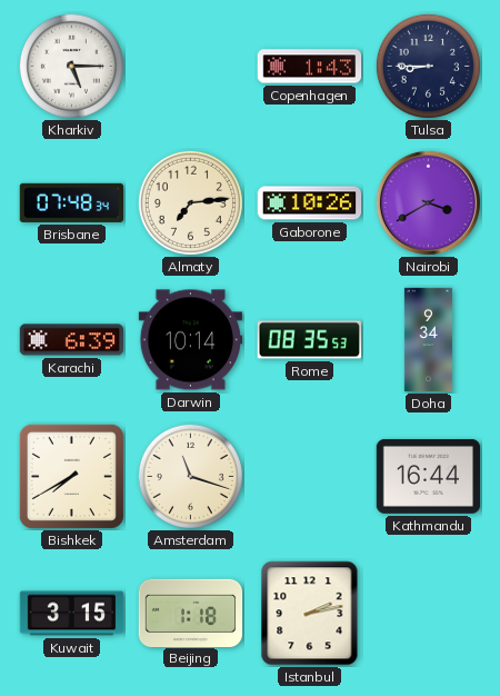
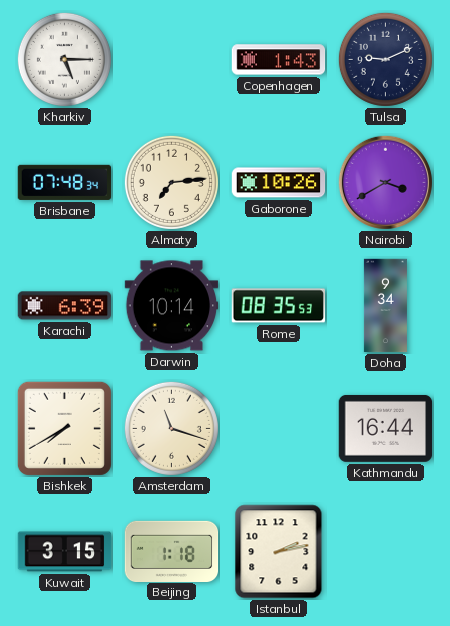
Tulsa: 8:45 -> 9:11
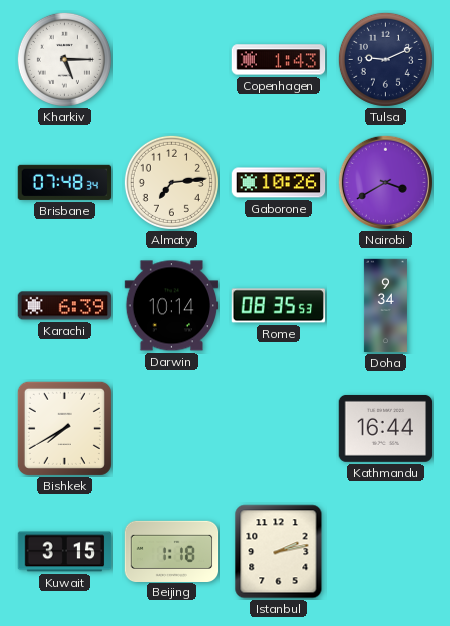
Amsterdam: 11:18 -> none
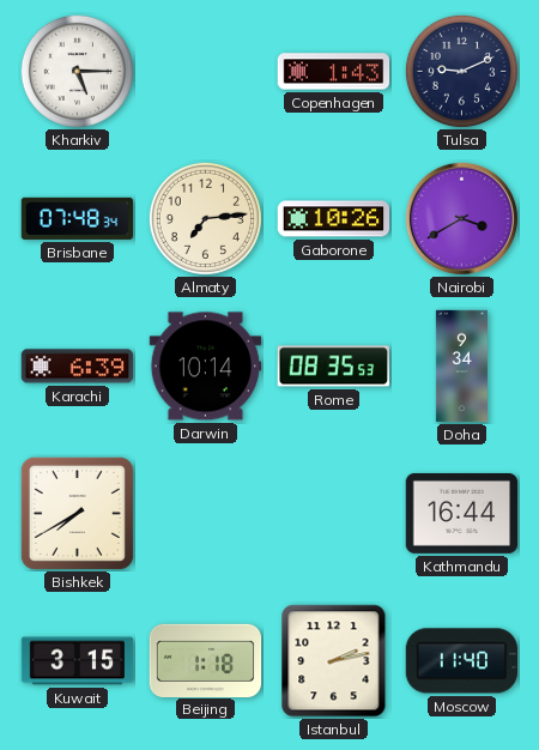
Moscow: none -> 11:40
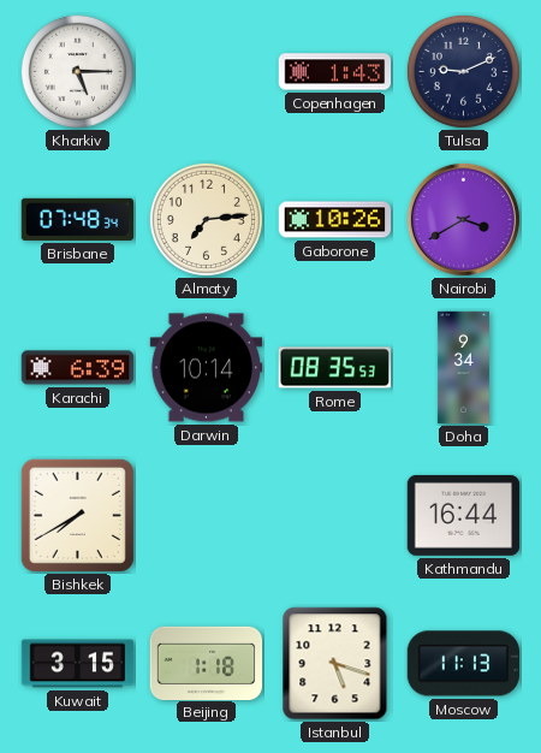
Istanbul: 2:13 -> 5:18
Moscow: 11:40 -> 11:13
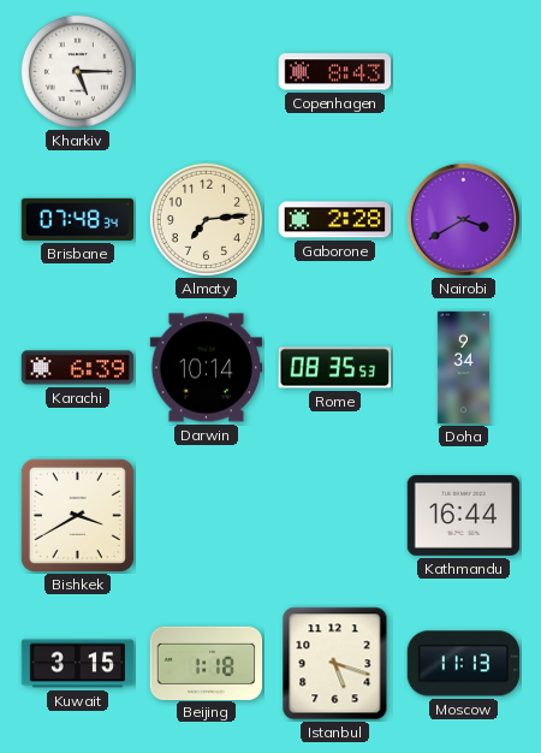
Copenhagen: 1:43 -> 8:43
Tulsa: 9:11 -> none
Gaborone: 10:26 -> 2:28
Bishkek: 7:40 -> 3:40
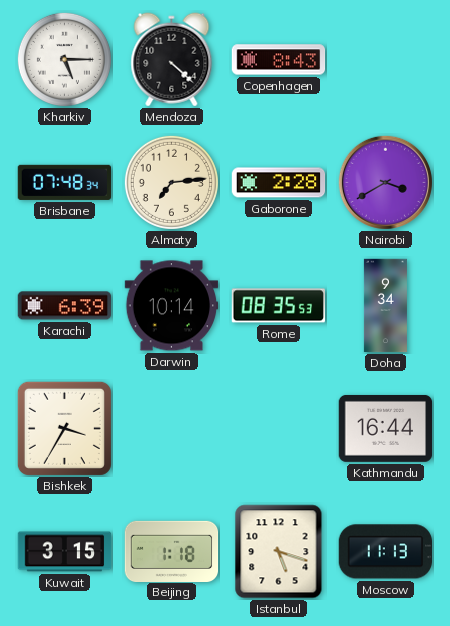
Mendoza: none -> 4:22
Bishkek: 3:40 -> 3:35
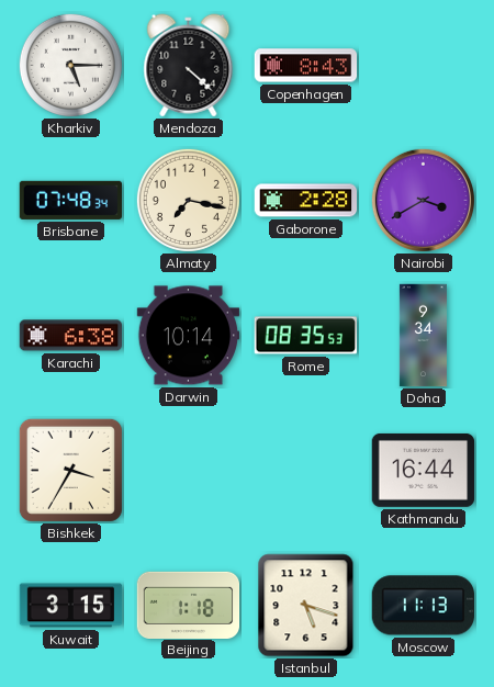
Almaty: 7:14 -> 7:17
Karachi: 6:39 -> 6:38
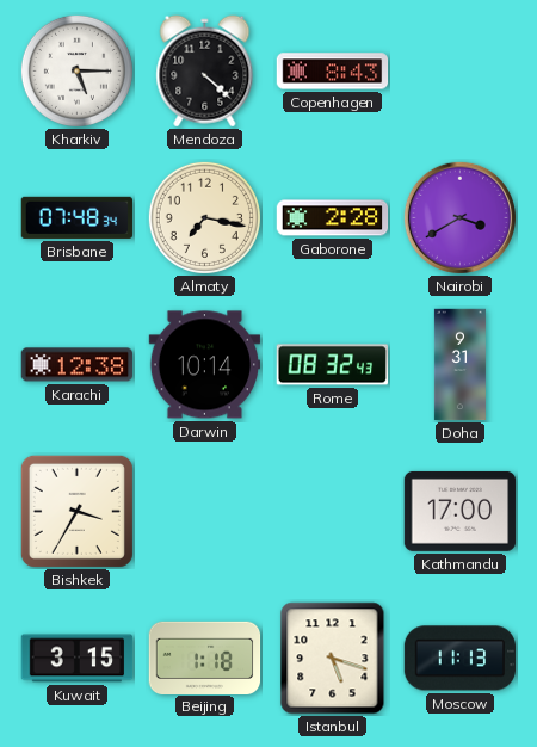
Karachi: 6:38 -> 12:38
Rome: 08:35 -> 08:32
Doha: 9:34 -> 9:31
Kathmandu: 16:44 -> 17:00
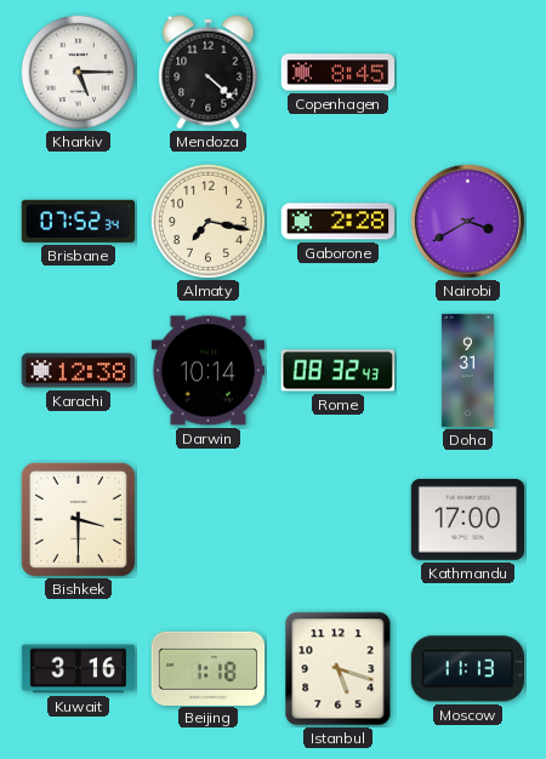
Copenhagen: 8:43 -> 8:45
Brisbane: 07:48 -> 07:52
Bishkek: 3:35 -> 3:30
Kuwait: 3:15 -> 3:16
